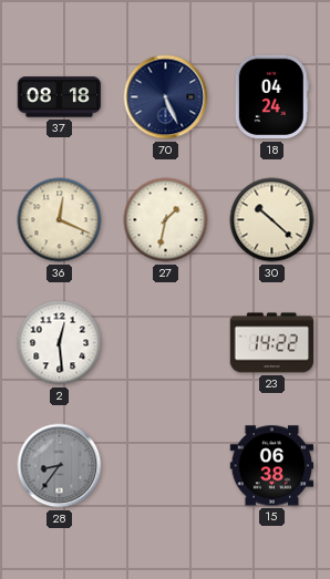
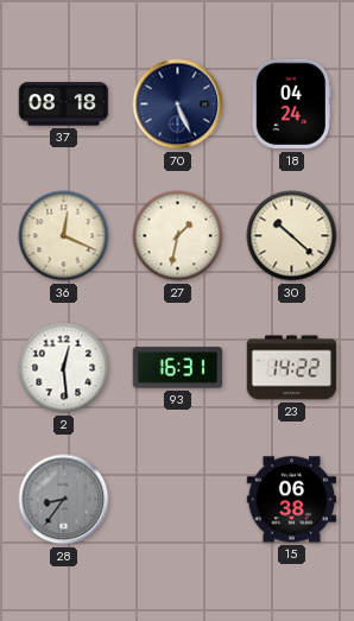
93: none -> 16:31
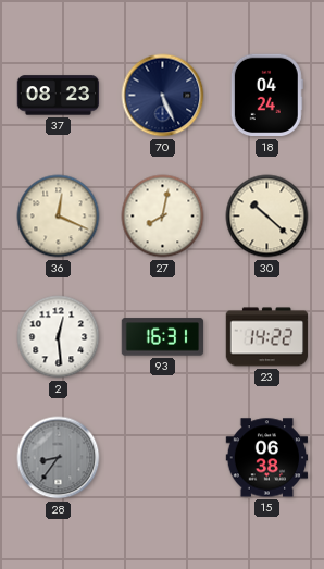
37: 08:18 -> 08:23
27: 1:32 -> 8:02
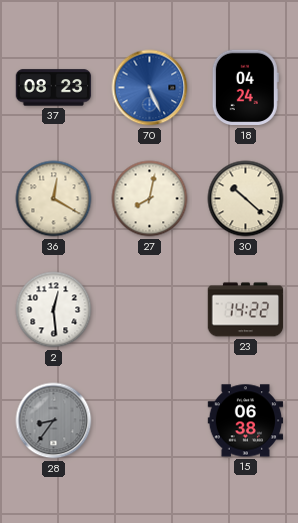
70 dial: navy -> blue
36: 12:19 -> 12:20
93: 16:31 -> none
